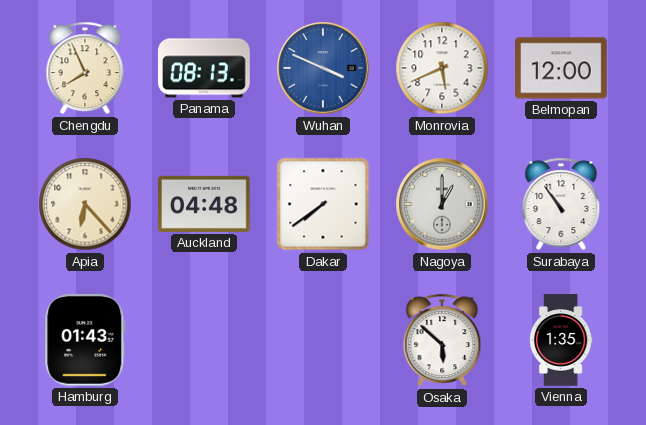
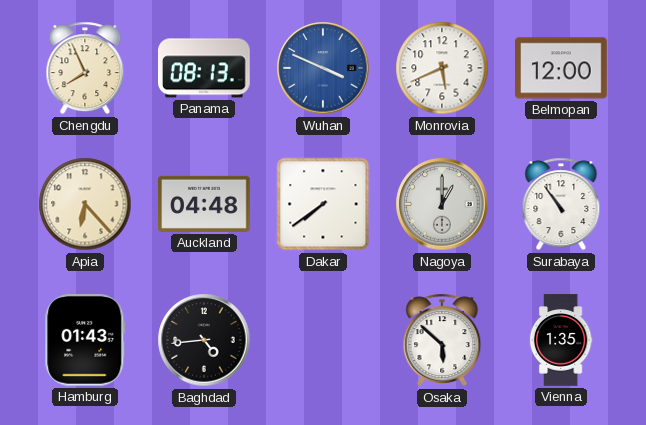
Baghdad: none -> 4:44
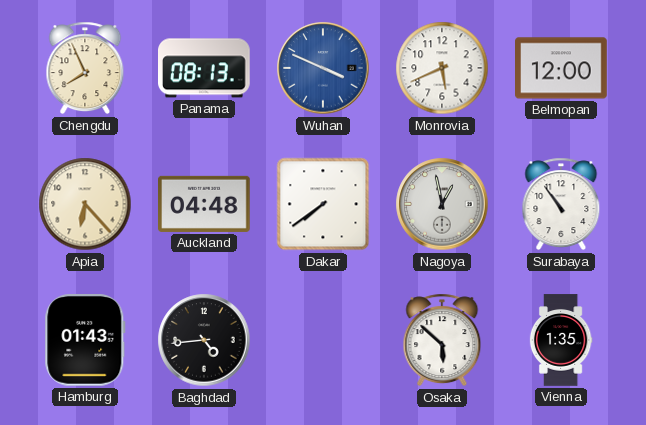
Nagoya: 1:00 -> 12:58
